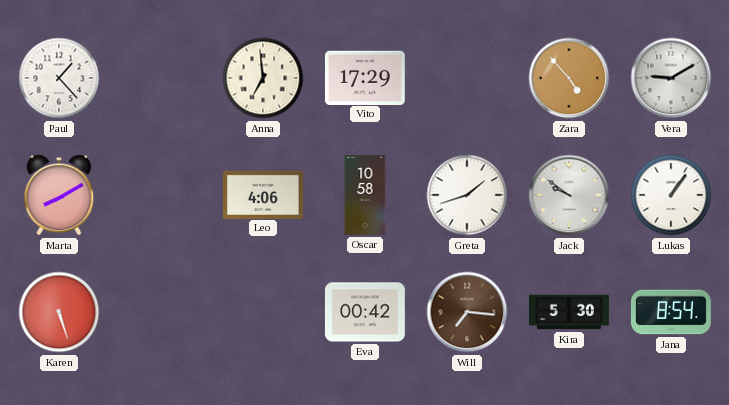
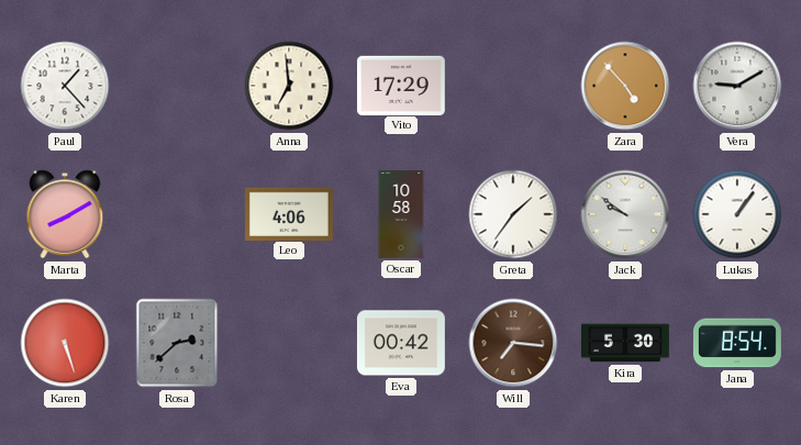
Greta: 1:42 -> 1:36
Rosa: none -> 2:38
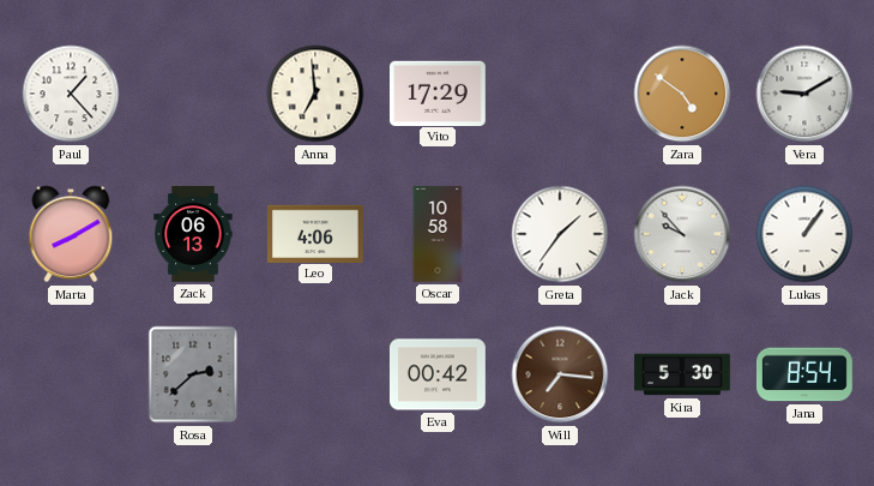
Zara: 4:53 -> 4:51
Zack: none -> 06:13
Jack: 9:51 -> 9:53
Karen: 5:27 -> none
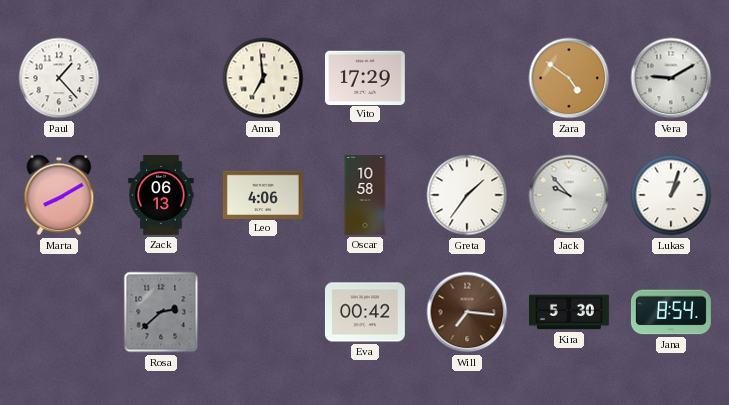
Lukas: 1:06 -> 1:03
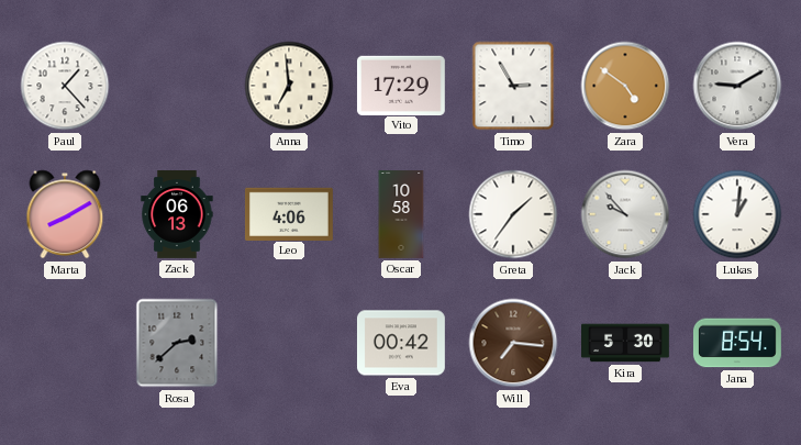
Timo: none -> 2:55
Lukas: 1:03 -> 1:01
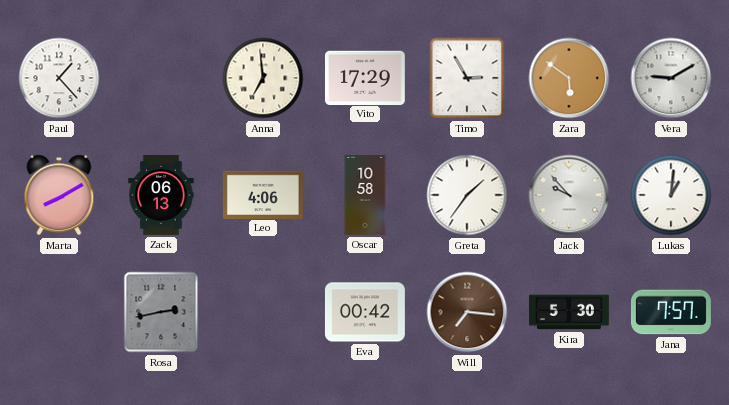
Zara: 4:51 -> 5:51
Rosa: 2:38 -> 2:43
Jana: 8:54 -> 7:57
